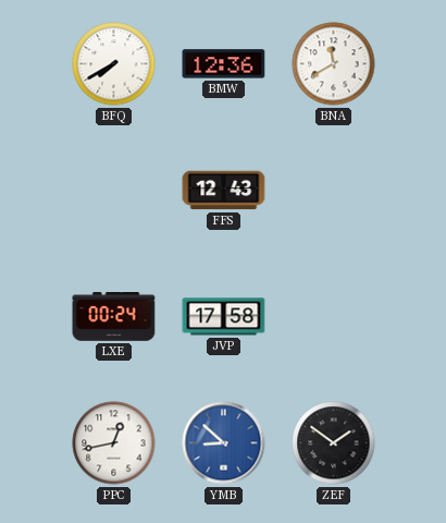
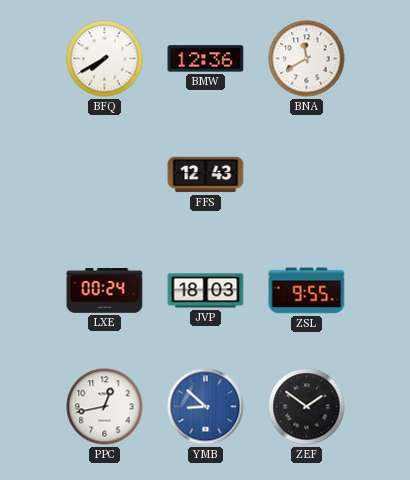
JVP: 17:58 -> 18:03
ZSL: none -> 9:55
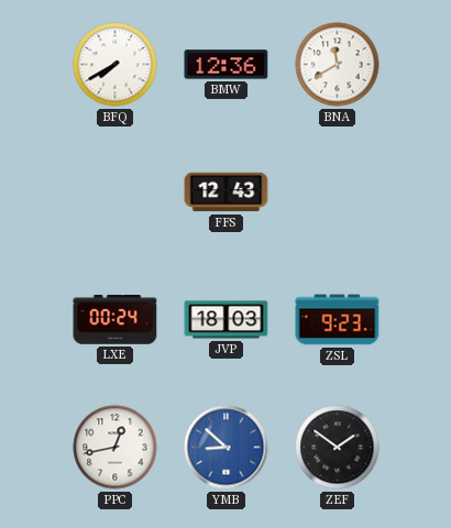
ZSL: 9:55 -> 9:23
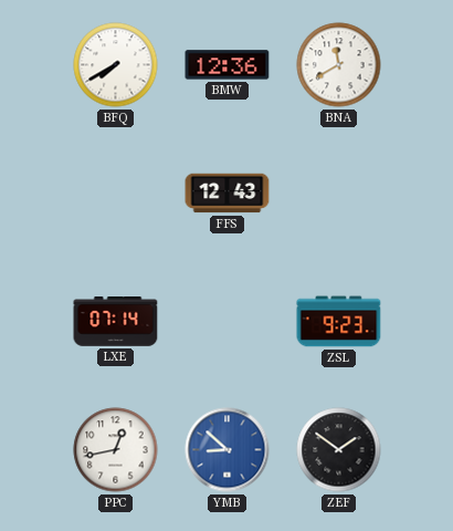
LXE: 00:24 -> 07:14
JVP: 18:03 -> none
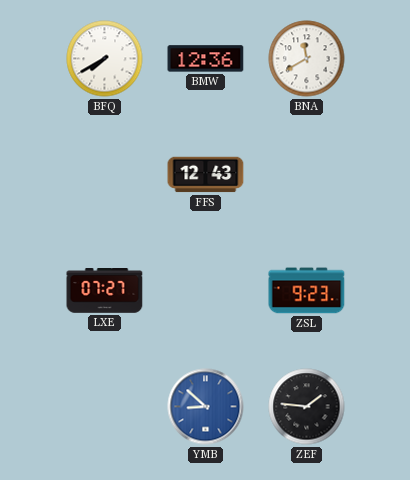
LXE: 07:14 -> 07:27
PPC: 12:43 -> none
ZEF: 1:51 -> 1:46
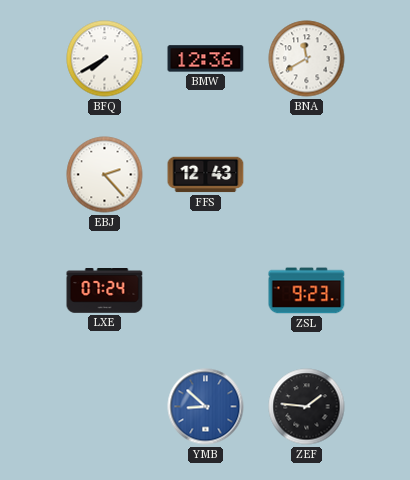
EBJ: none -> 2:23
LXE: 07:27 -> 07:24
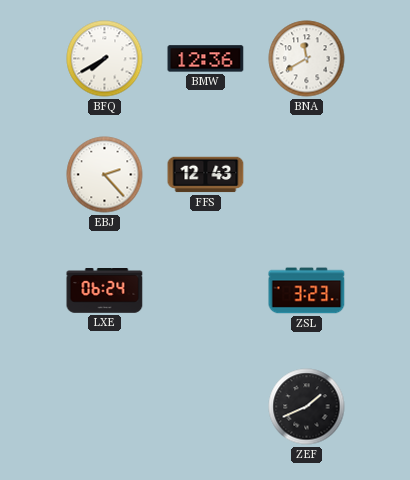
LXE: 07:24 -> 06:24
ZSL: 9:23 -> 3:23
YMB: 8:52 -> none
ZEF: 1:46 -> 1:41
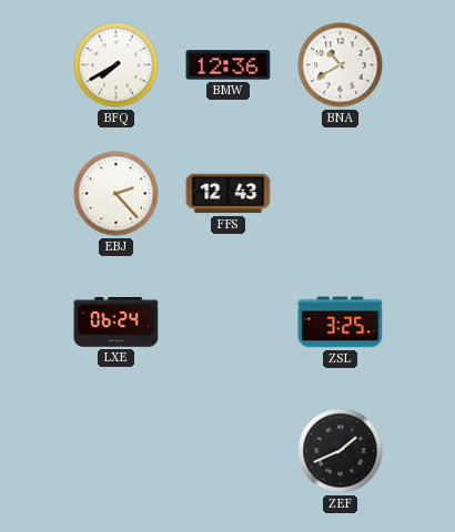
BNA: 11:40 -> 10:40
ZSL: 3:23 -> 3:25
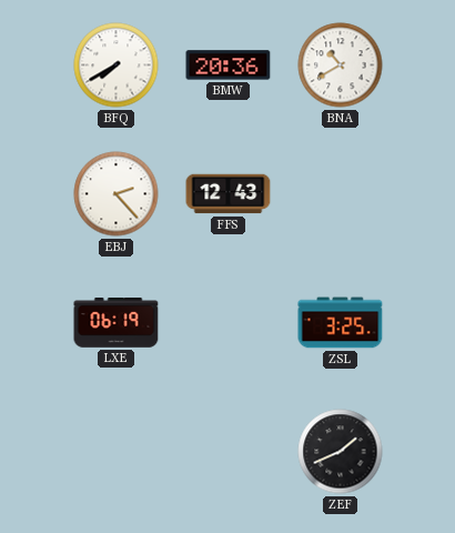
BMW: 12:36 -> 20:36
LXE: 06:24 -> 06:19
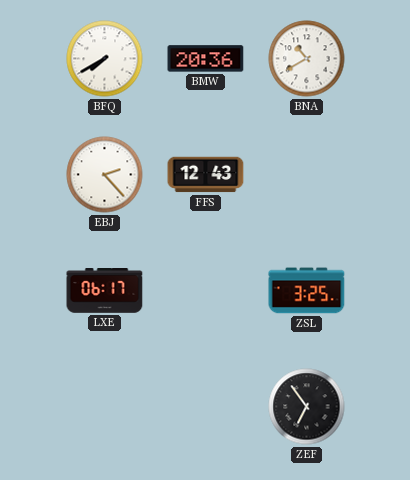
LXE: 06:19 -> 06:17
ZEF: 1:41 -> 6:54
